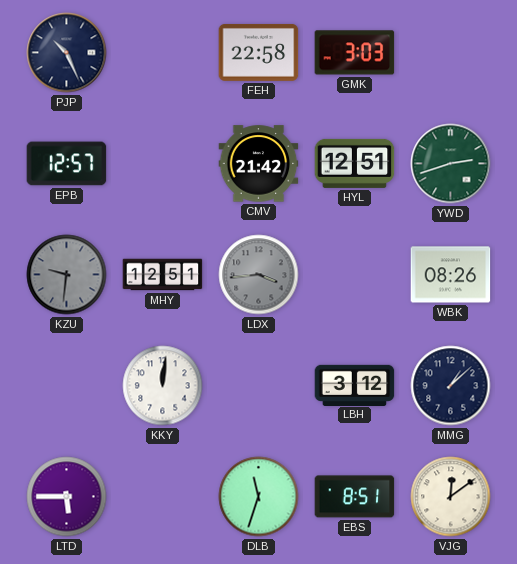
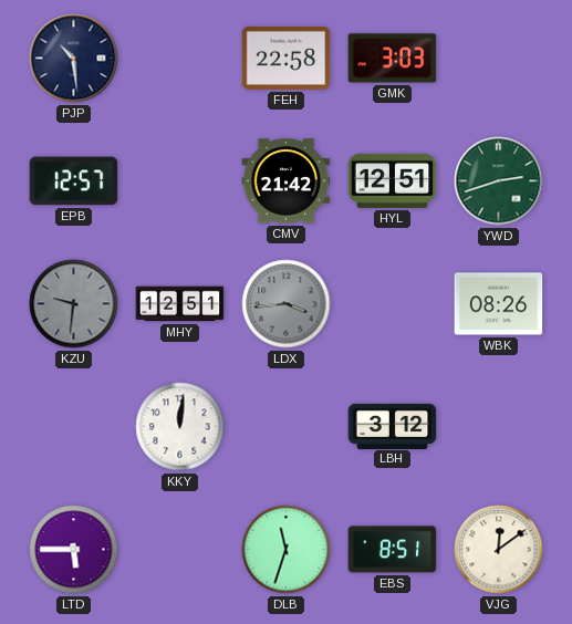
PJP: 10:26 -> 10:29
MMG: 1:08 -> none
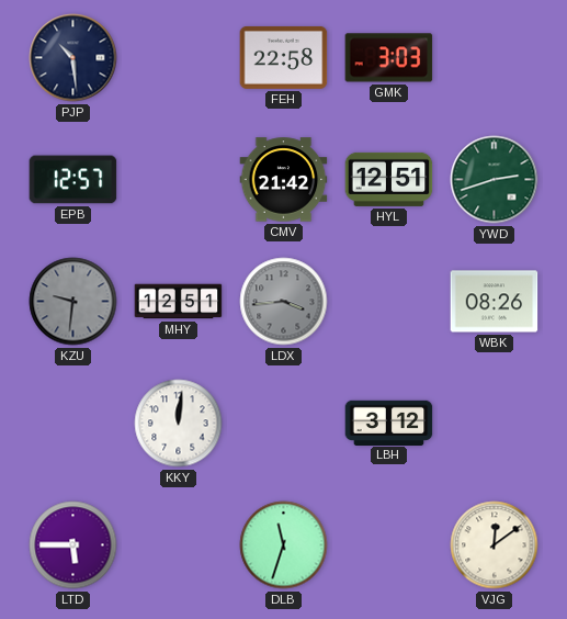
EBS: 8:51 -> none
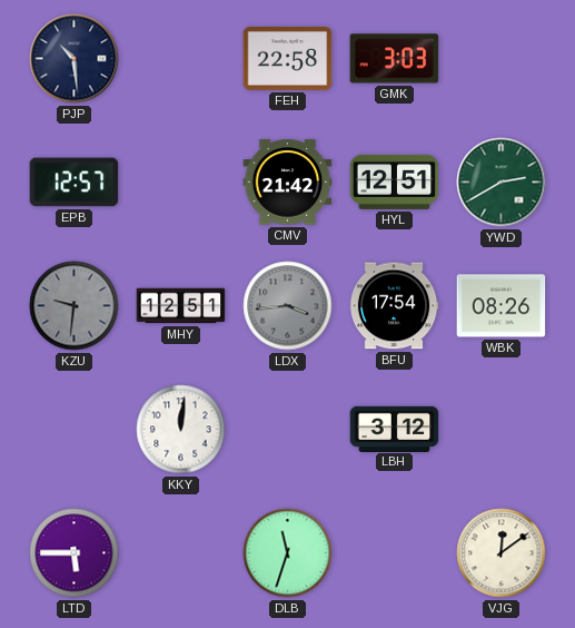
YWD: 2:42 -> 2:40
BFU: none -> 17:54
